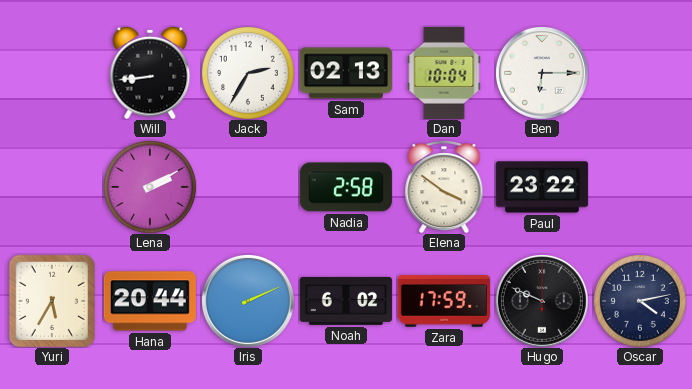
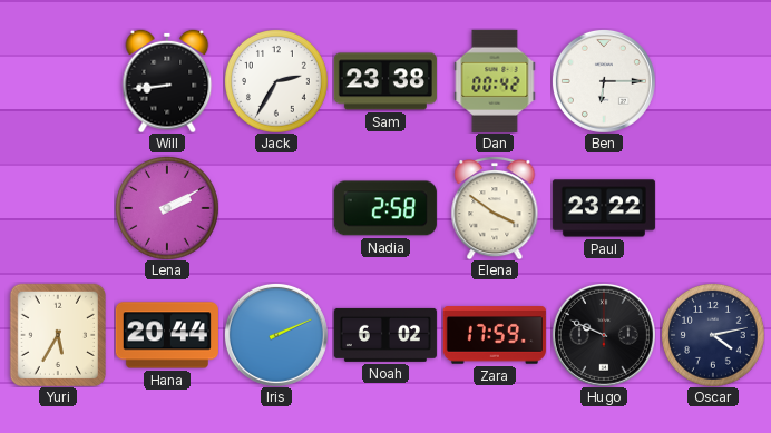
Sam: 02:13 -> 23:38
Dan: 10:04 -> 00:42
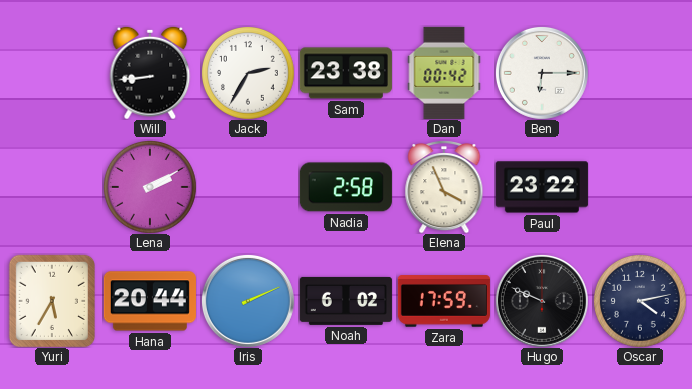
Elena: 3:51 -> 3:56
